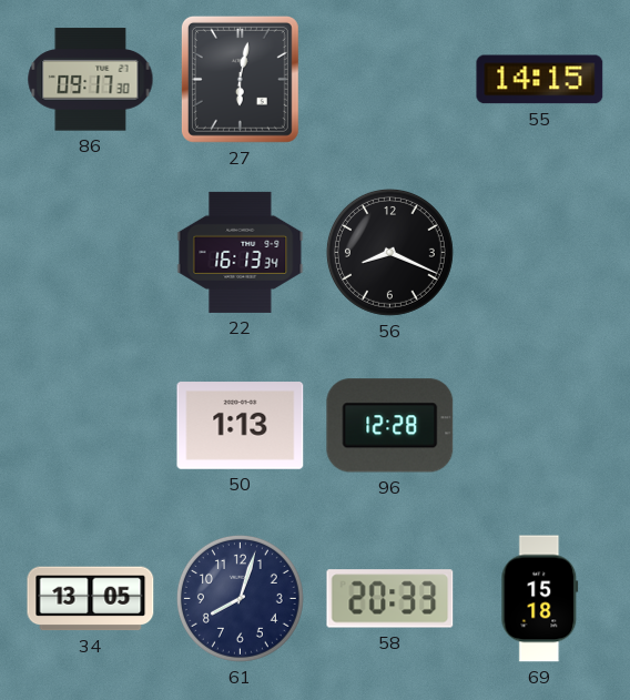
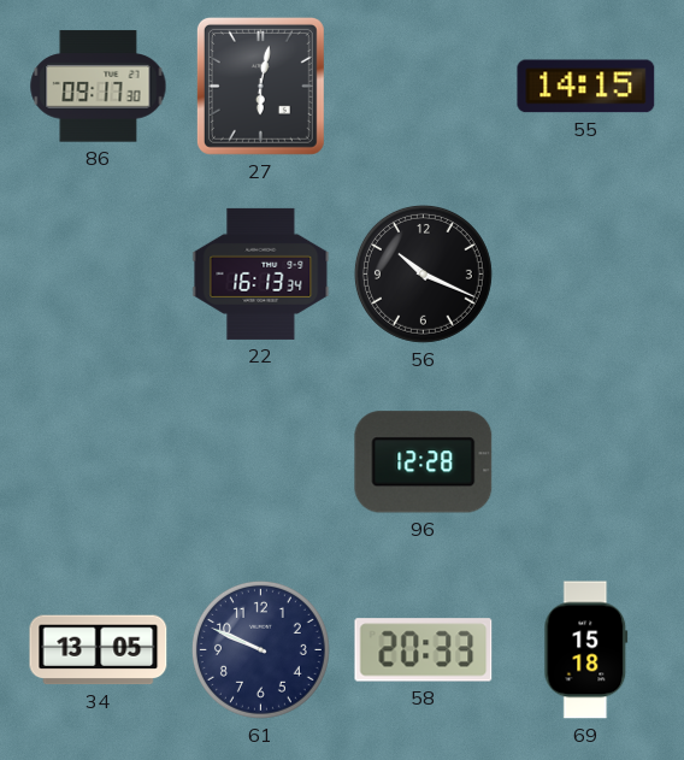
56: 8:19 -> 10:19
50: 1:13 -> none
61: 8:03 -> 9:49
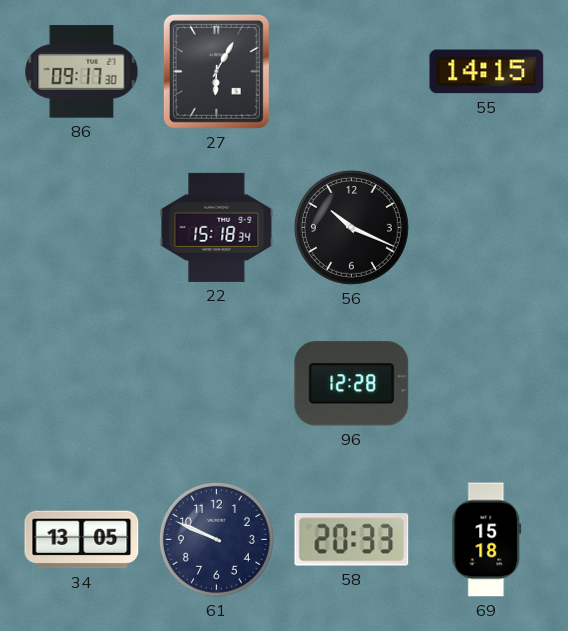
27: 6:02 -> 6:05
22: 16:13 -> 15:18
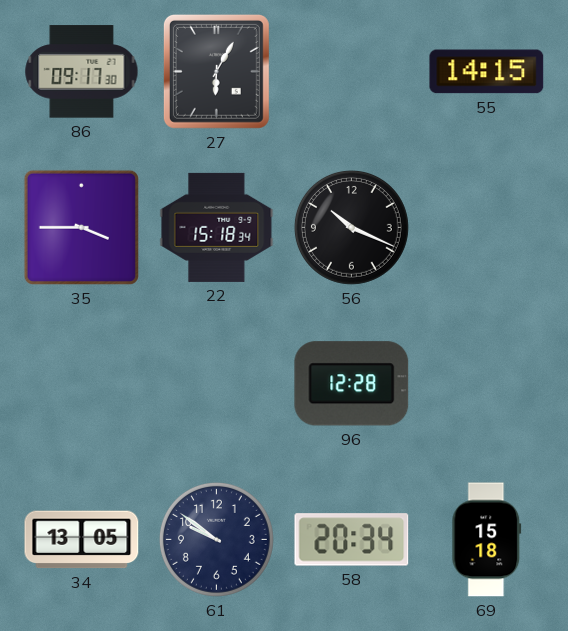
35: none -> 3:45
61: 9:49 -> 9:51
58: 20:33 -> 20:34
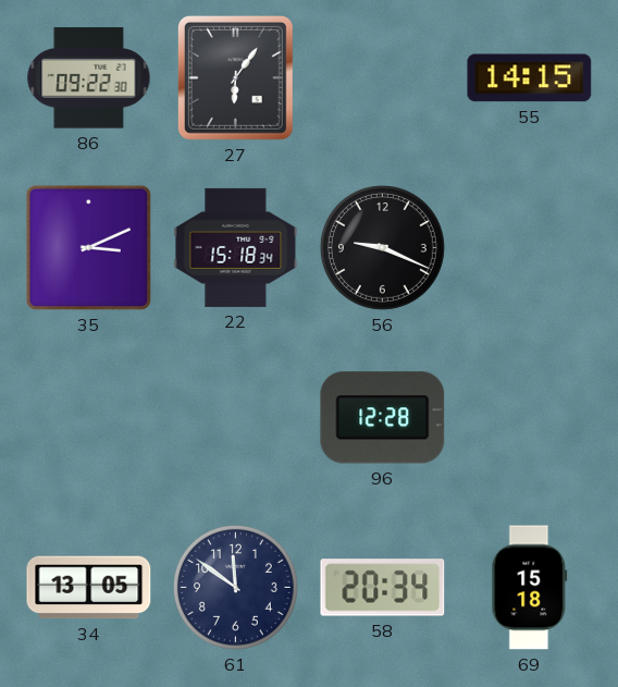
86: 09:17 -> 09:22
27: 6:05 -> 6:06
35: 3:45 -> 3:11
56: 10:19 -> 9:19
61: 9:51 -> 11:51
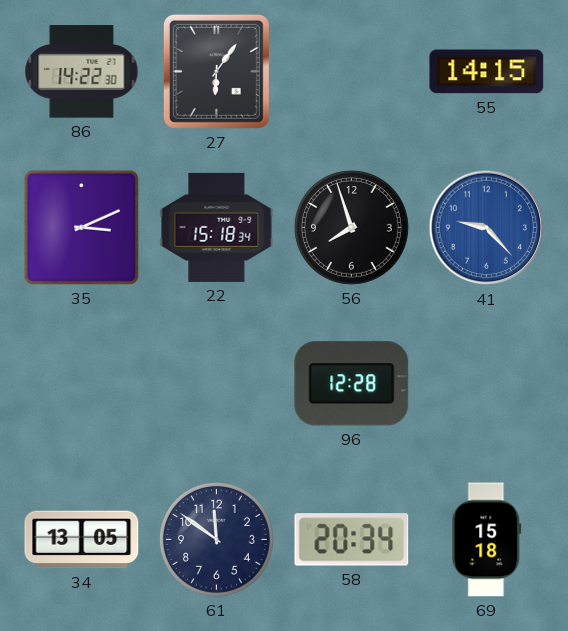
86: 09:22 -> 14:22
56: 9:19 -> 7:57
41: none -> 9:23
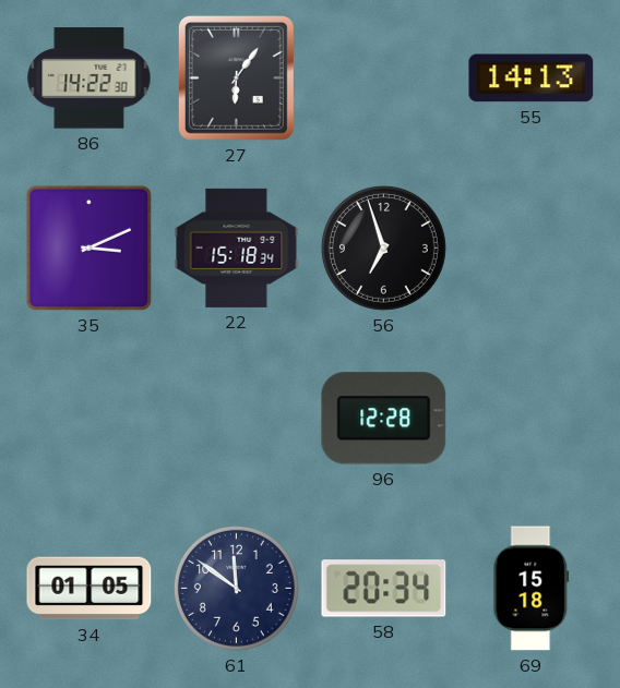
55: 14:15 -> 14:13
56: 7:57 -> 6:57
41: 9:23 -> none
34: 13:05 -> 01:05
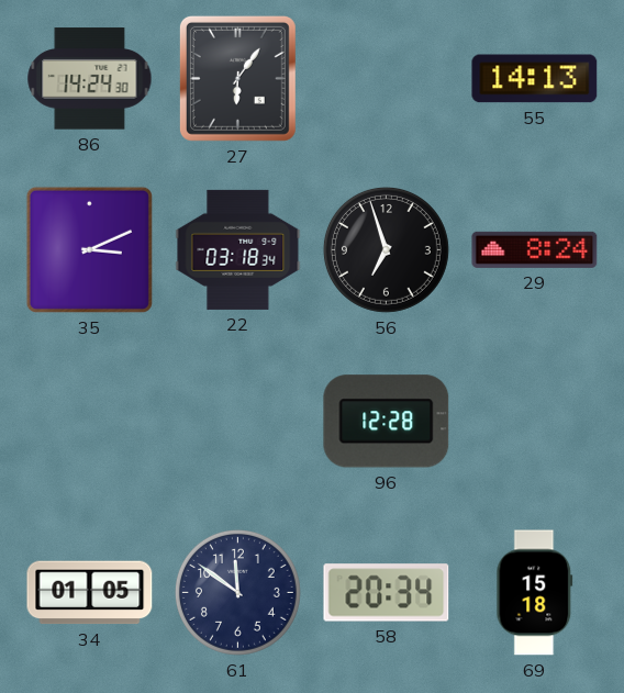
86: 14:22 -> 14:24
22: 15:18 -> 03:18
29: none -> 8:24
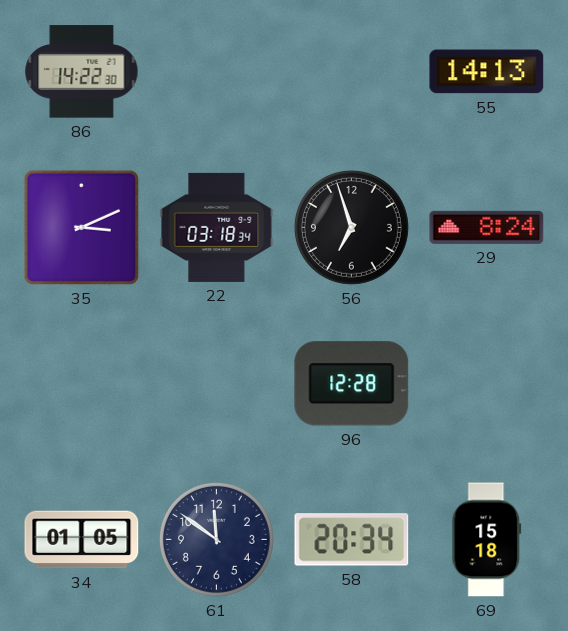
86: 14:24 -> 14:22
27: 6:06 -> none
